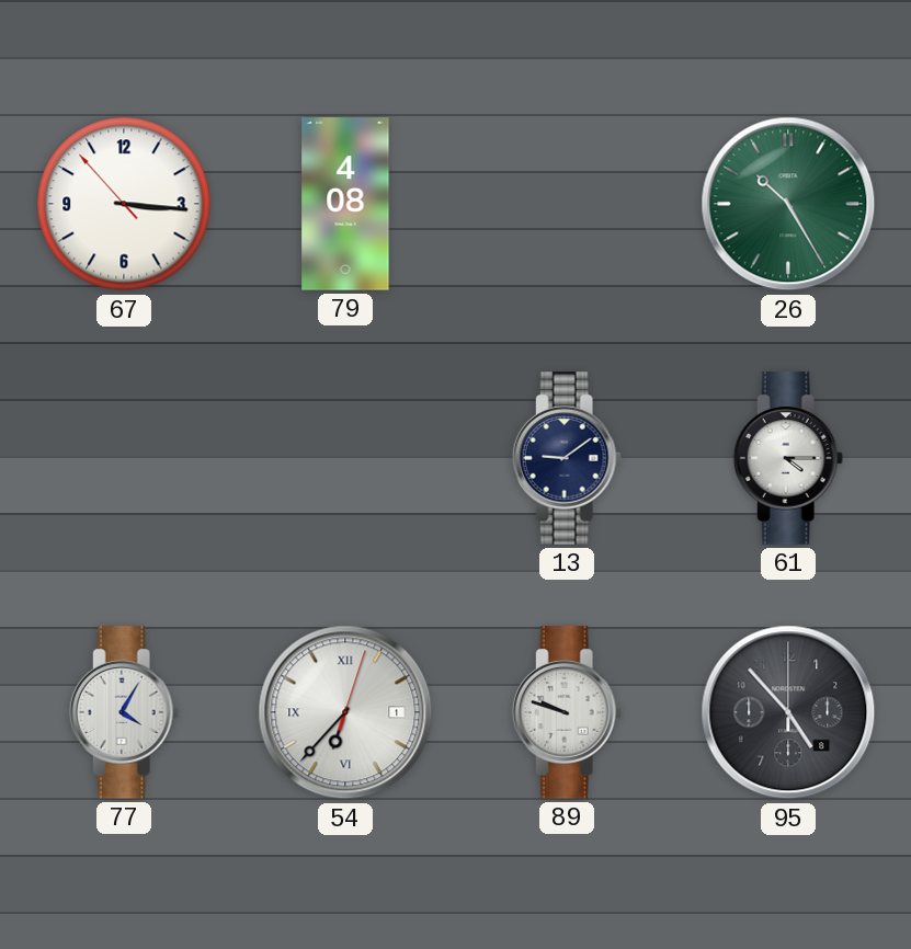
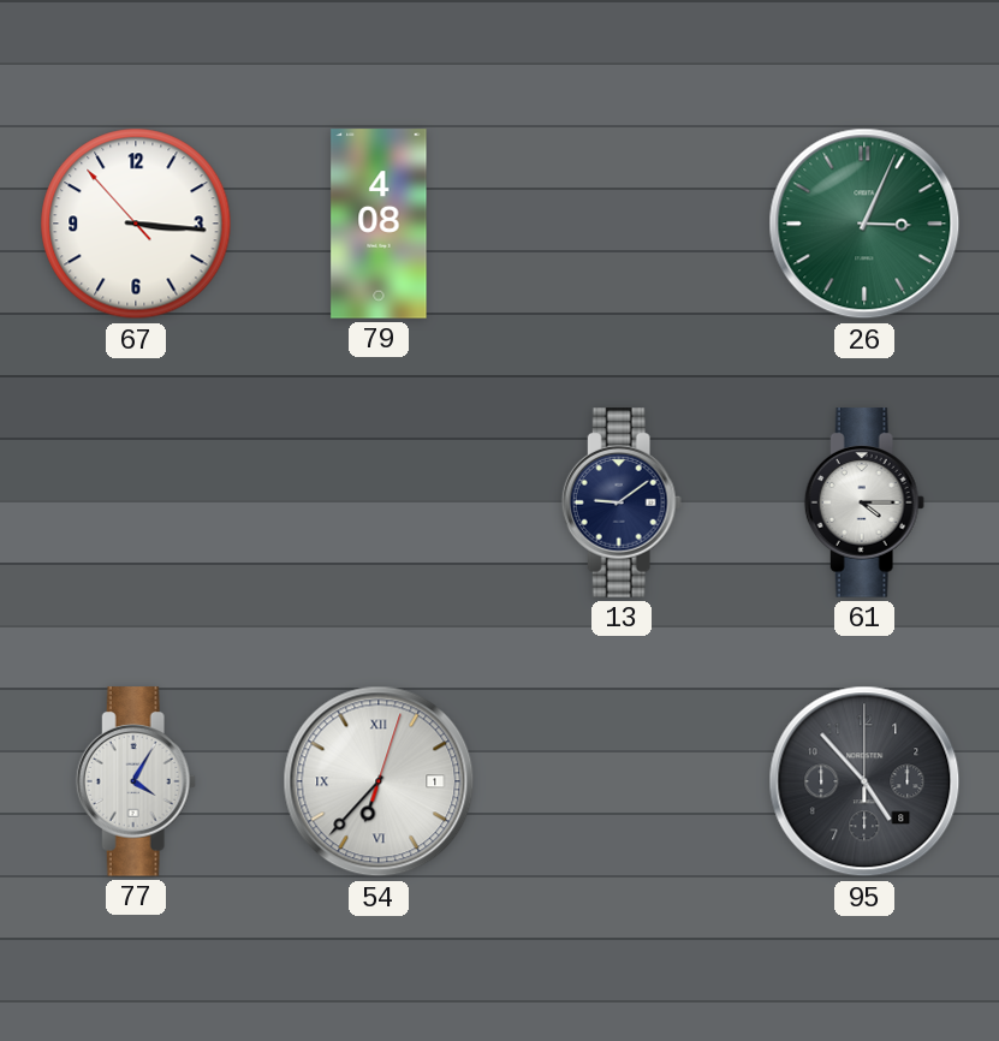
26: 10:25 -> 3:04
89: 9:48 -> none
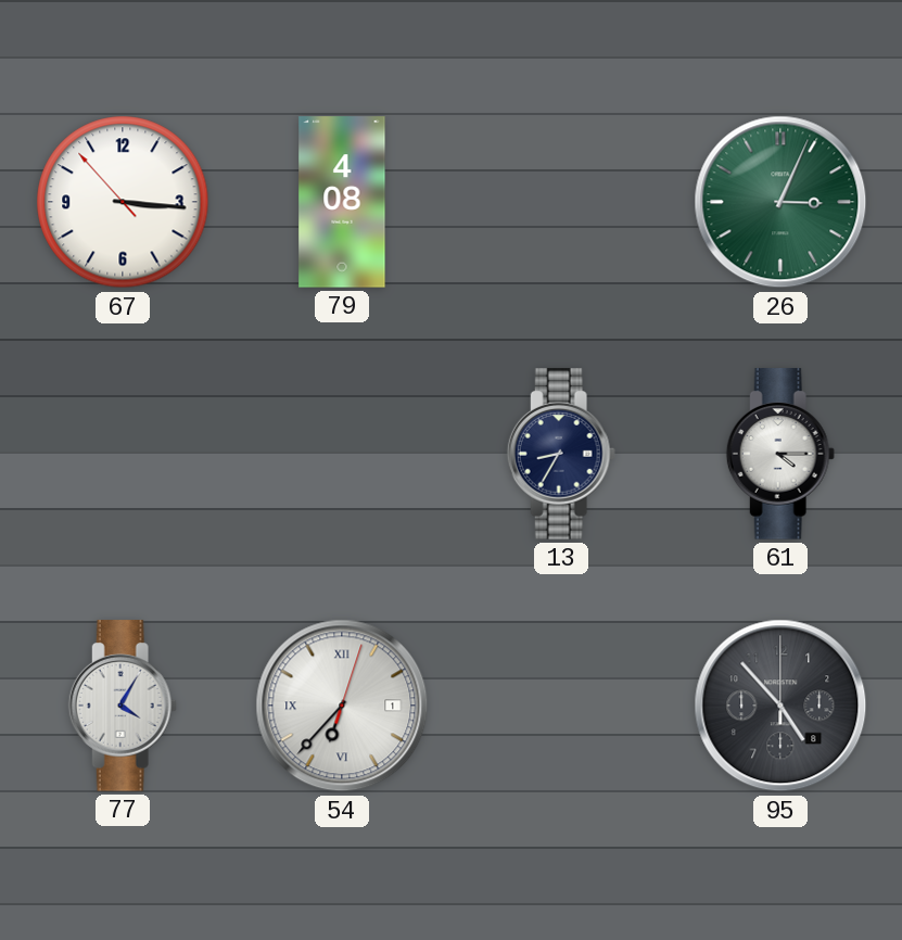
13: 9:09 -> 8:35
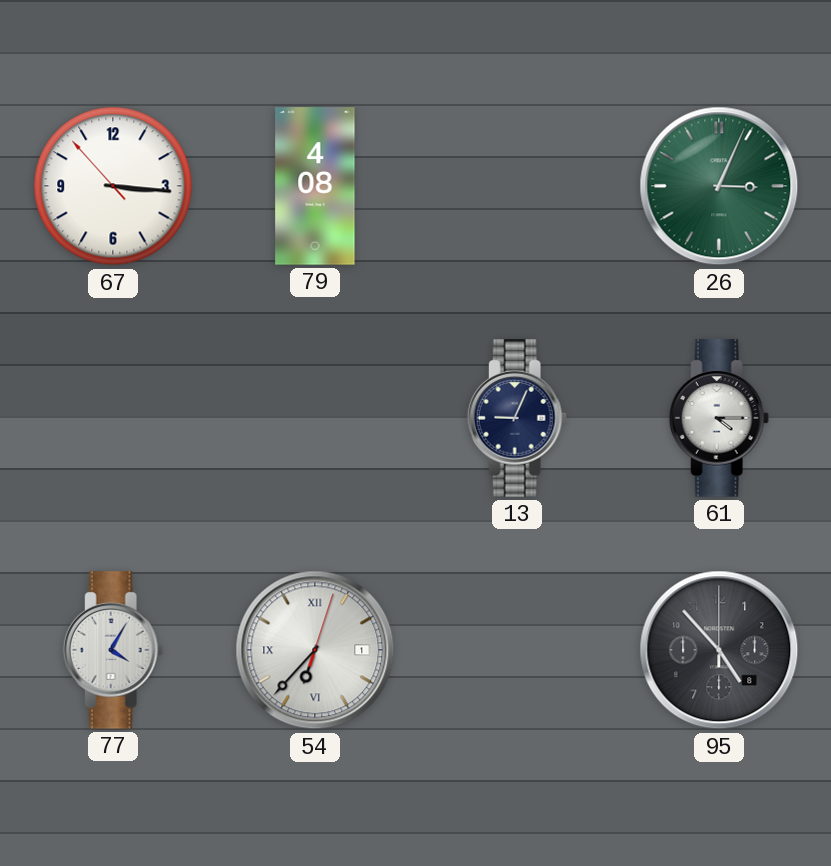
13: 8:35 -> 9:04
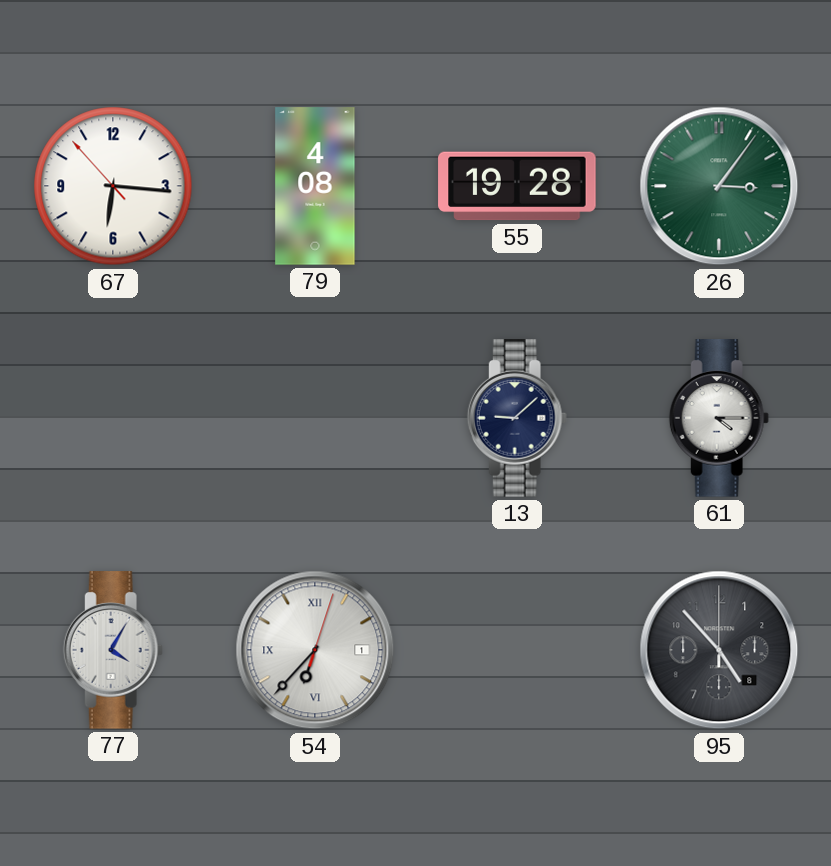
67: 3:15 -> 6:15
55: none -> 19:28
26: 3:04 -> 3:06
13: 9:04 -> 9:08
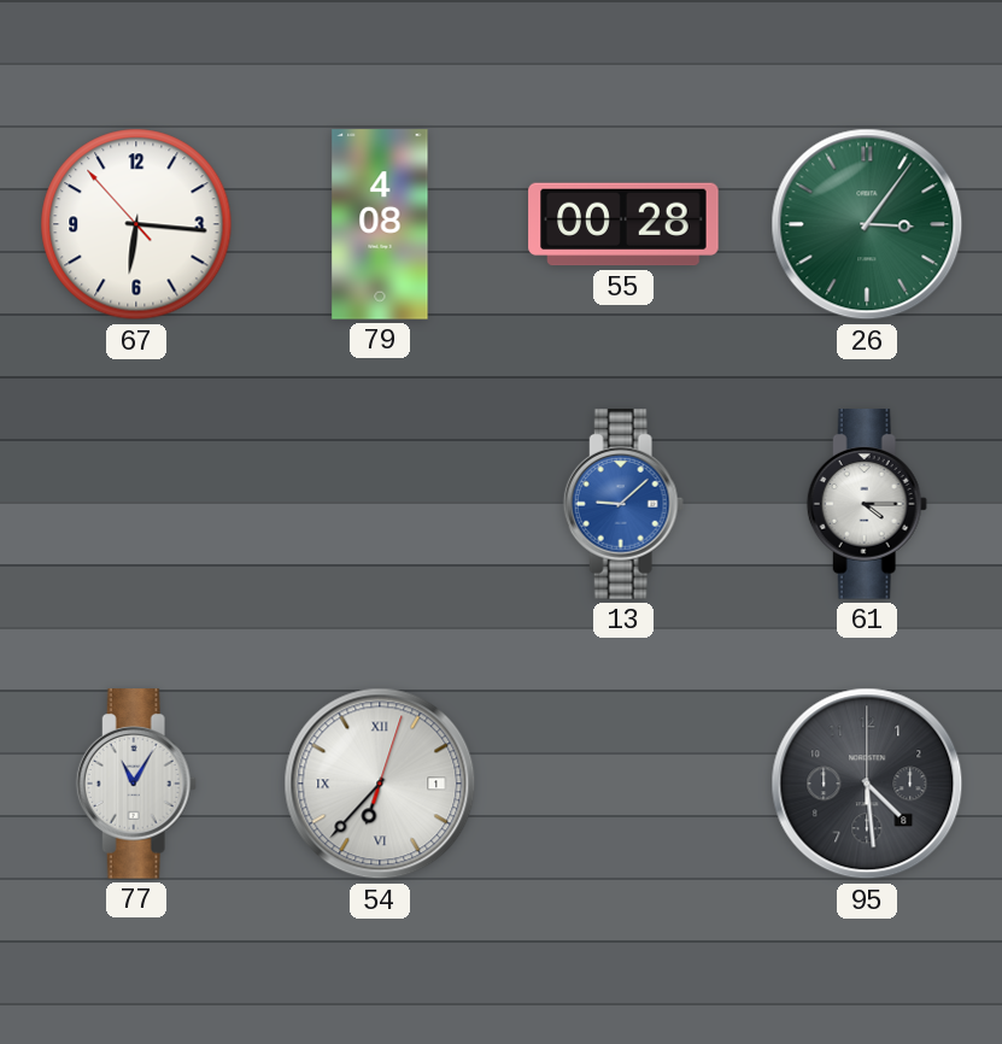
55: 19:28 -> 00:28
13 dial: navy -> blue
77: 4:05 -> 11:05
95: 4:53 -> 4:29
